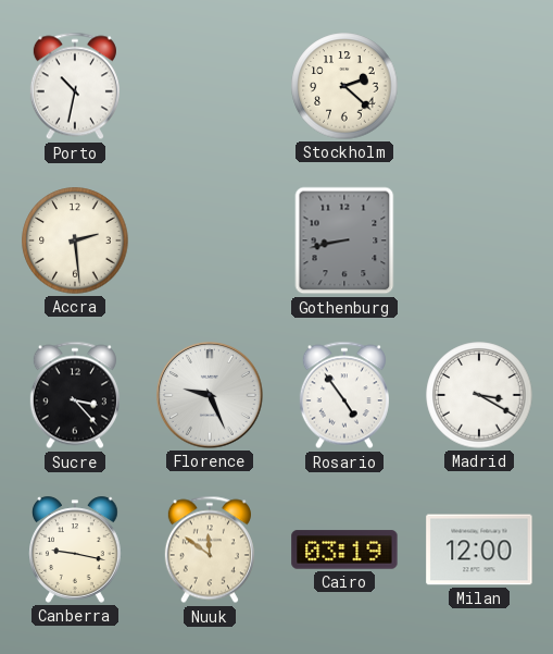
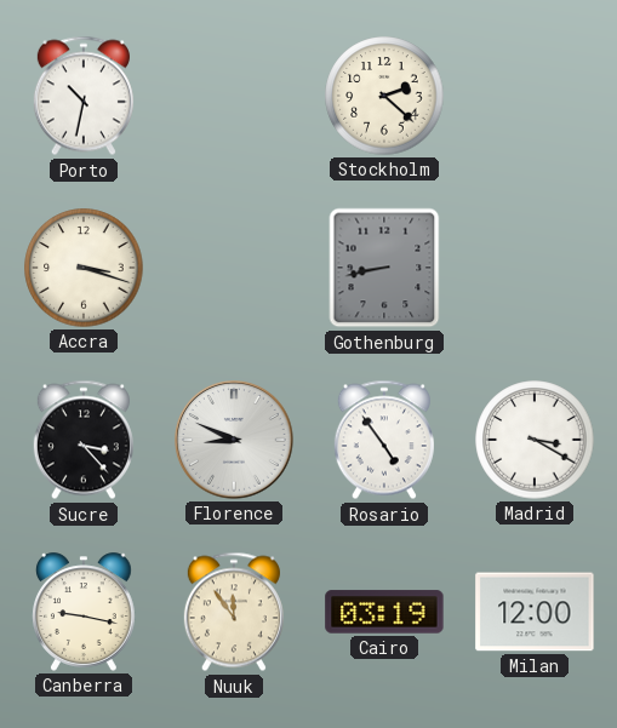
Accra: 2:29 -> 3:18
Florence: 9:26 -> 8:49
Nuuk: 11:51 -> 11:54
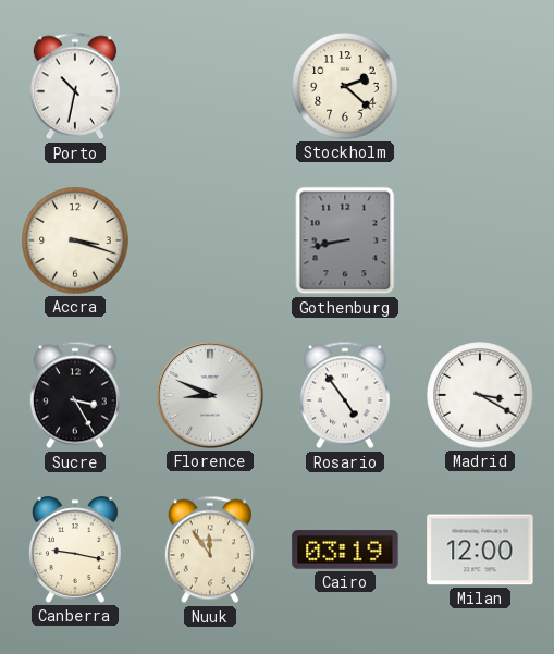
Sucre: 3:23 -> 3:25
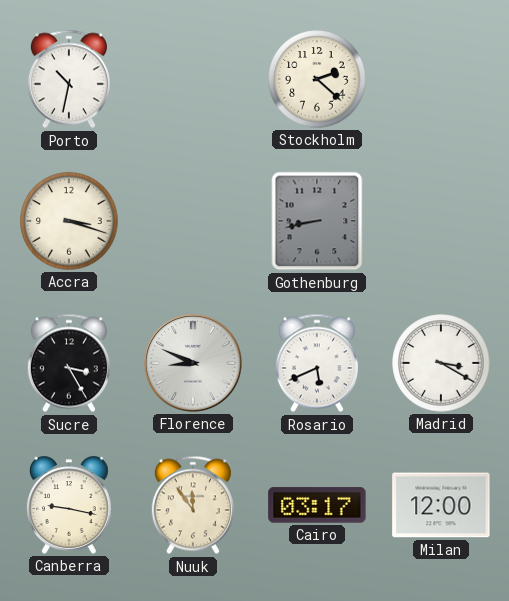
Rosario: 4:54 -> 5:41
Cairo: 03:19 -> 03:17
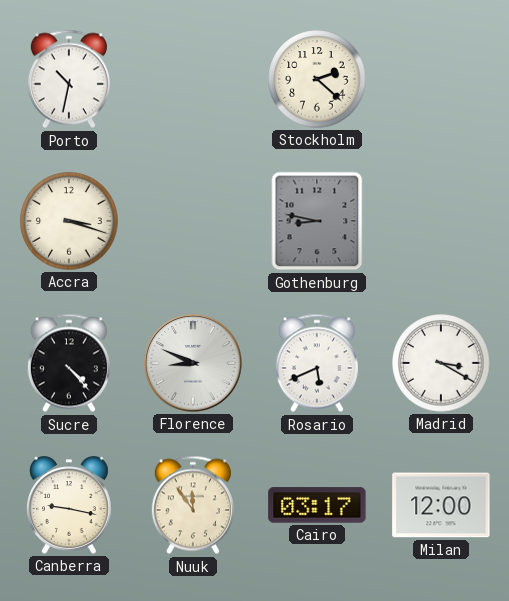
Gothenburg: 8:43 -> 8:47
Sucre: 3:25 -> 4:23
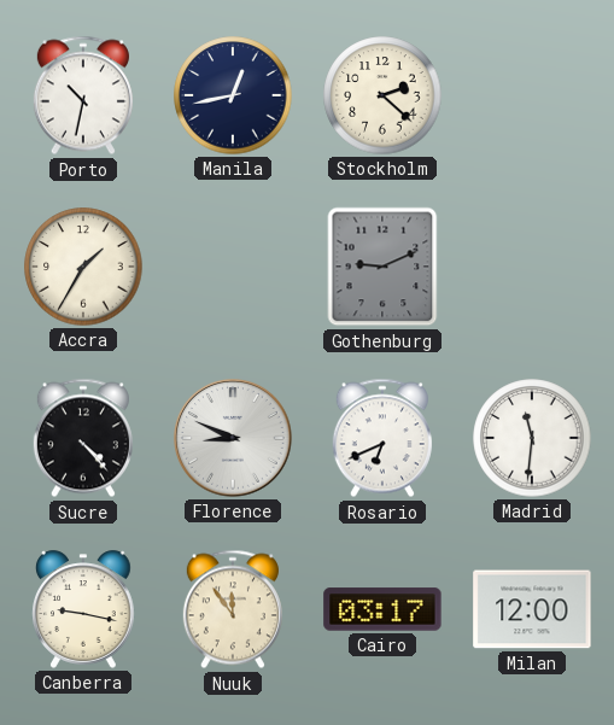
Manila: none -> 12:43
Accra: 3:18 -> 1:35
Gothenburg: 8:47 -> 9:11
Rosario: 5:41 -> 6:41
Madrid: 3:20 -> 11:31
